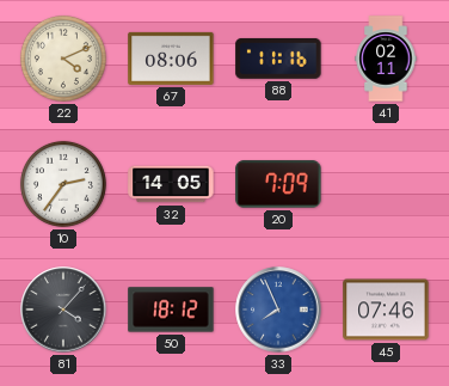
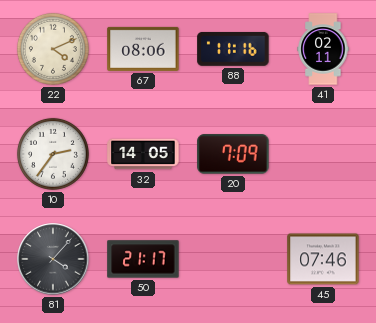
50: 18:12 -> 21:17
33: 7:56 -> none
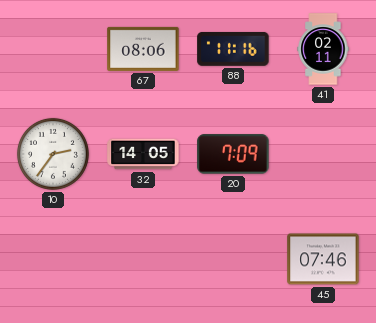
22: 4:11 -> none
81: 4:07 -> none
50: 21:17 -> none
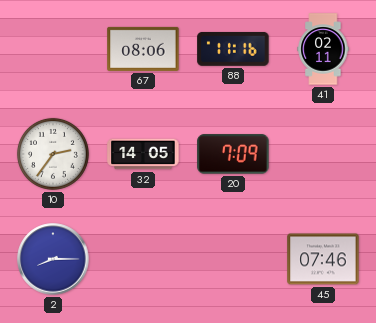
2: none -> 8:15
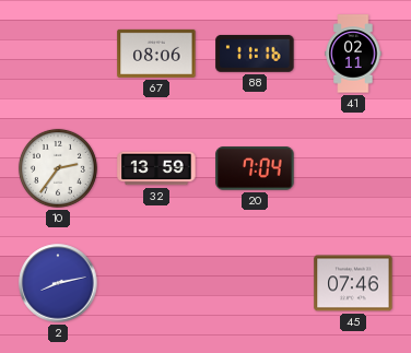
32: 14:05 -> 13:59
20: 7:09 -> 7:04
2: 8:15 -> 8:13
